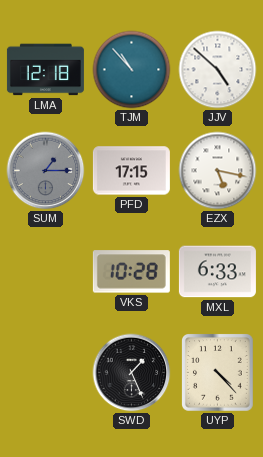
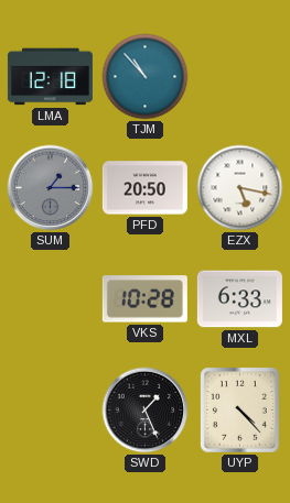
JJV: 4:52 -> none
PFD: 17:15 -> 20:50
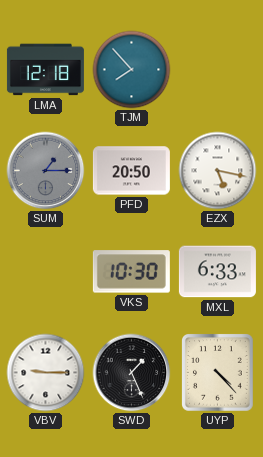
TJM: 10:53 -> 7:53
VKS: 10:28 -> 10:30
VBV: none -> 9:15
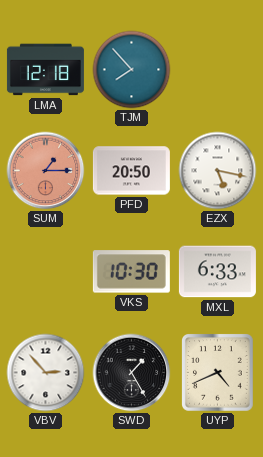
SUM dial: grey -> salmon
VBV: 9:15 -> 2:53
SWD: 1:26 -> 1:25
UYP: 4:23 -> 4:41
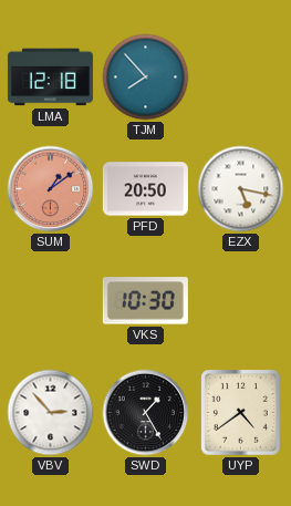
SUM: 1:15 -> 1:09
MXL: 6:33 -> none
UYP: 4:41 -> 4:39
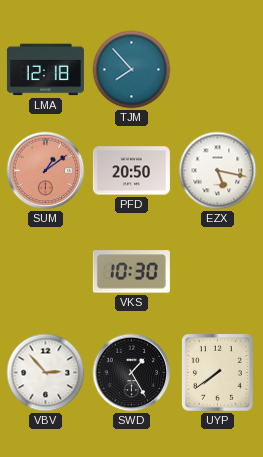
UYP: 4:39 -> 7:39
